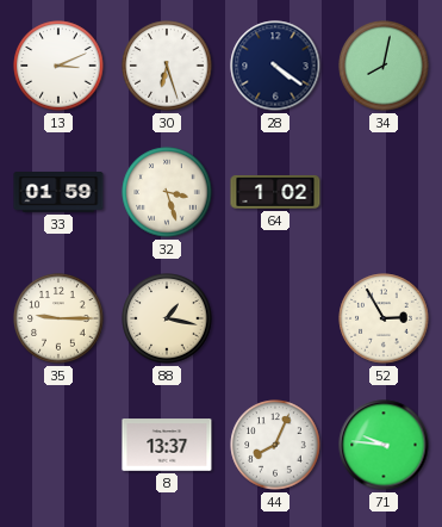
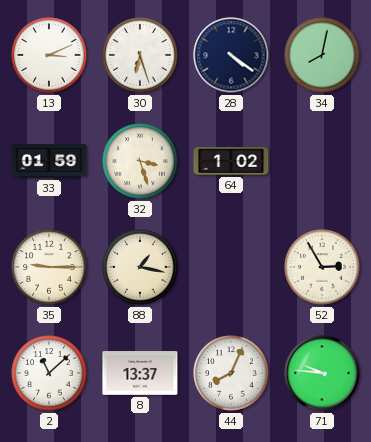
2: none -> 11:08
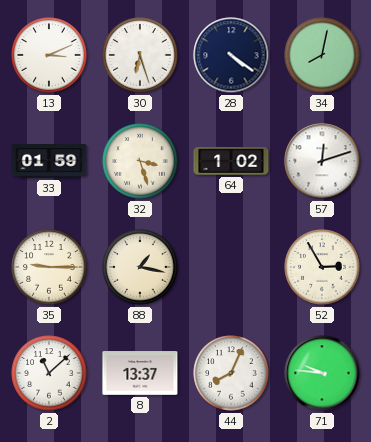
57: none -> 12:12
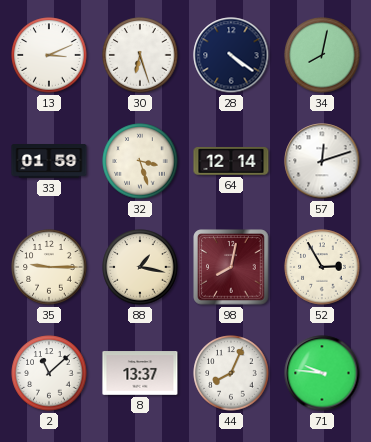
64: 1:02 -> 12:14
98: none -> 8:02
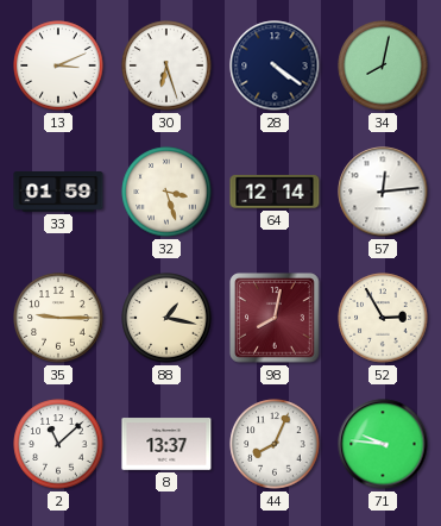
57: 12:12 -> 12:14
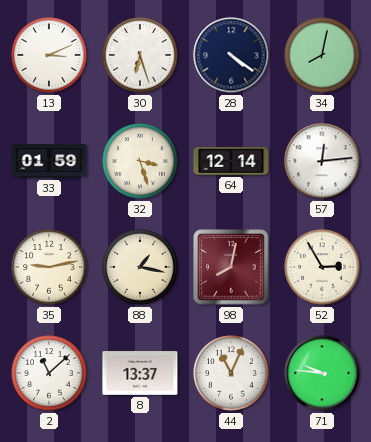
35: 9:15 -> 9:13
44: 8:04 -> 11:04
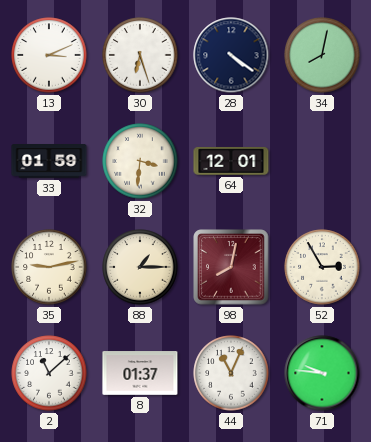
32: 3:27 -> 3:31
64: 12:14 -> 12:01
57: 12:14 -> none
88: 1:17 -> 1:15
8: 13:37 -> 01:37
